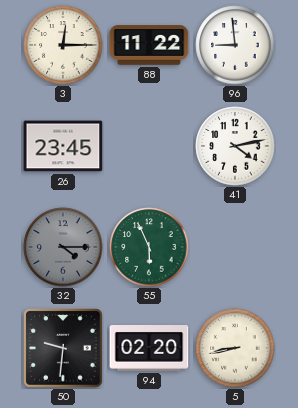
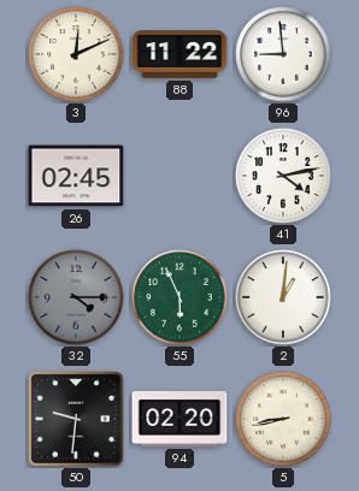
3: 12:15 -> 12:11
26: 23:45 -> 02:45
2: none -> 1:01
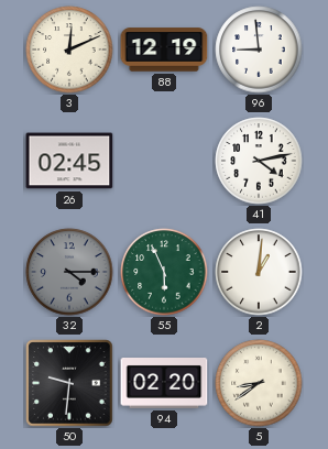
88: 11:22 -> 12:19
5: 8:43 -> 8:39
